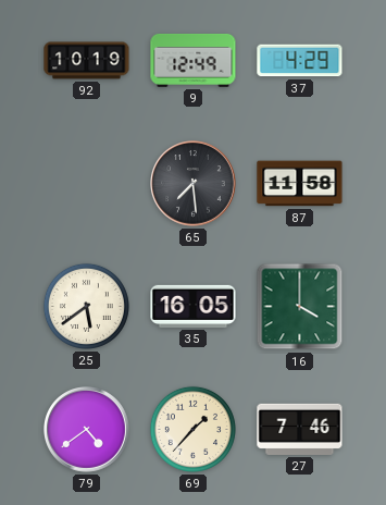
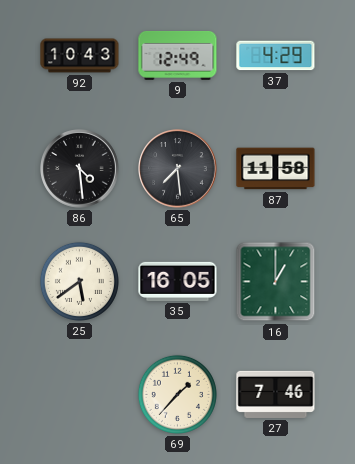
92: 10:19 -> 10:43
86: none -> 4:29
16: 4:00 -> 1:00
79: 4:39 -> none
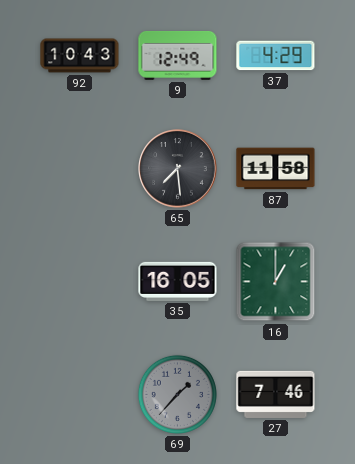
86: 4:29 -> none
25: 5:39 -> none
69 dial: cream -> grey
